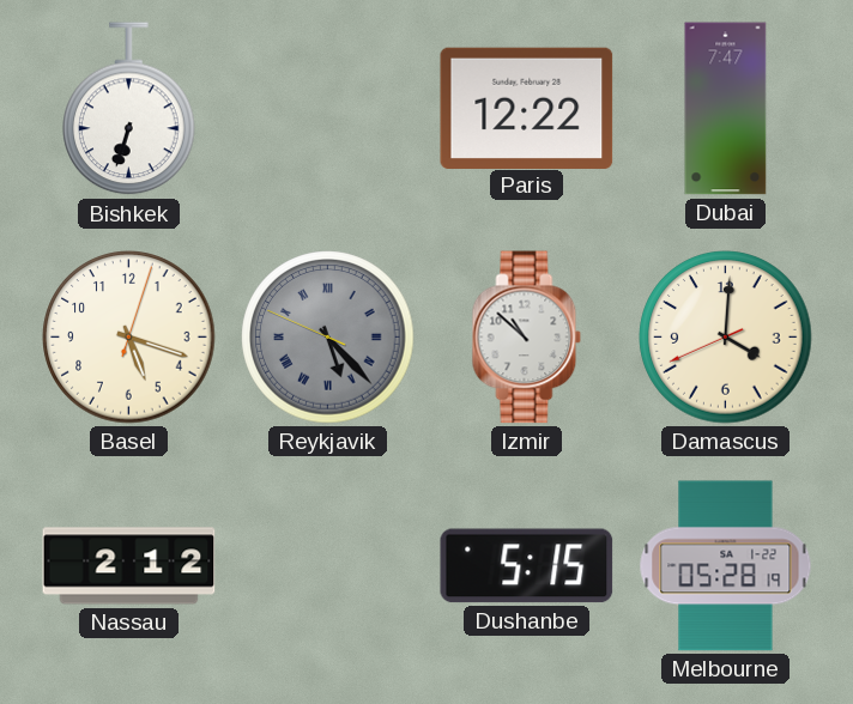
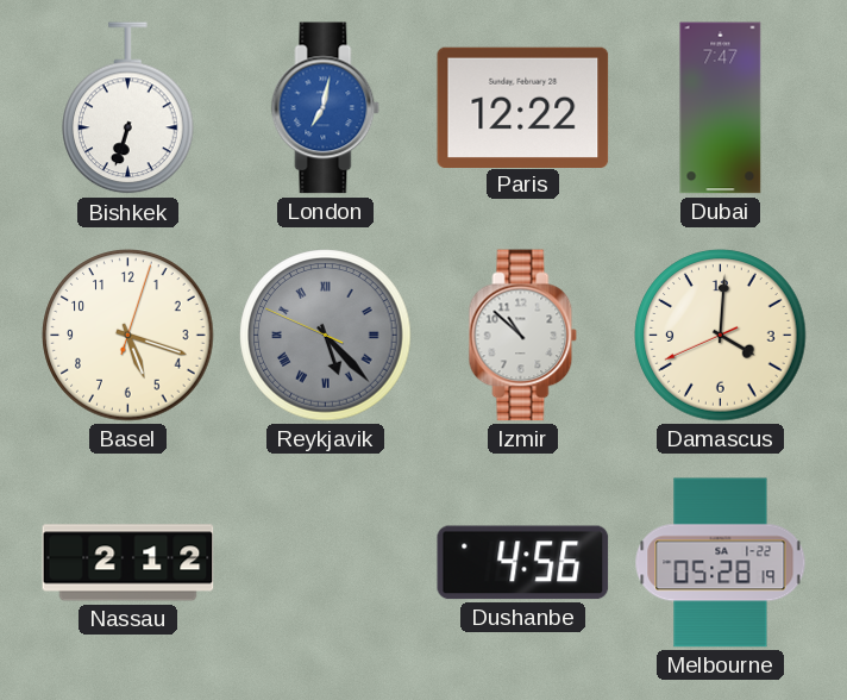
London: none -> 7:02
Dushanbe: 5:15 -> 4:56
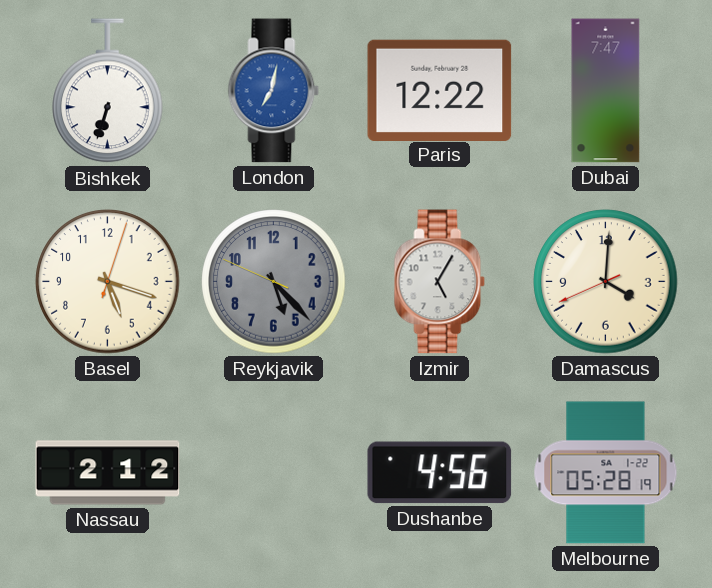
Reykjavik numerals: Roman -> Arabic
Izmir: 10:52 -> 5:05
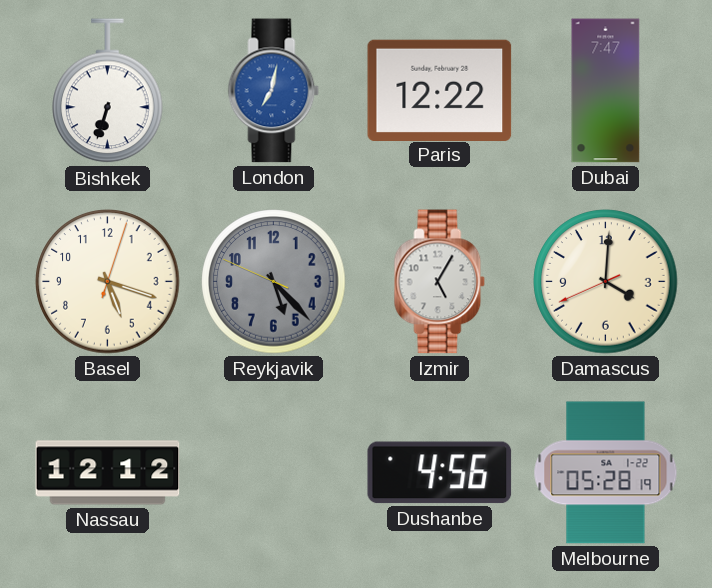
Nassau: 2:12 -> 12:12
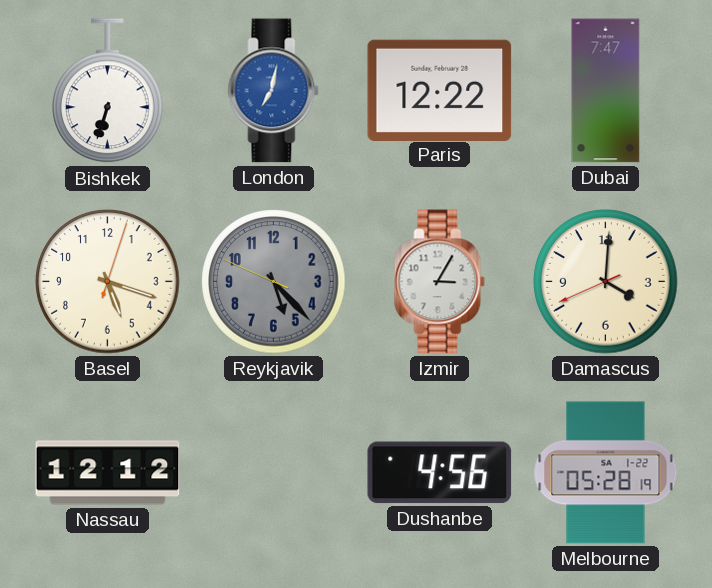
Izmir: 5:05 -> 3:05
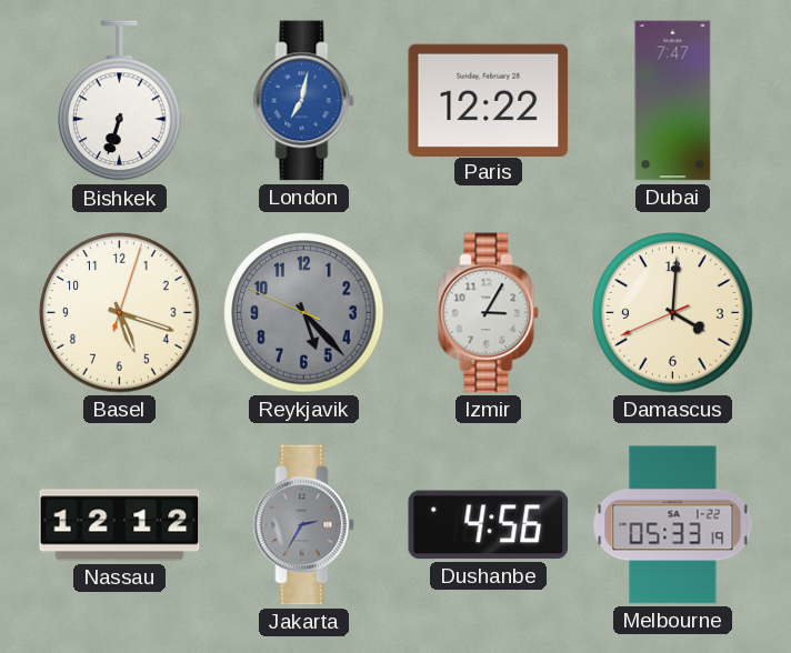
Jakarta: none -> 2:35
Melbourne: 05:28 -> 05:33
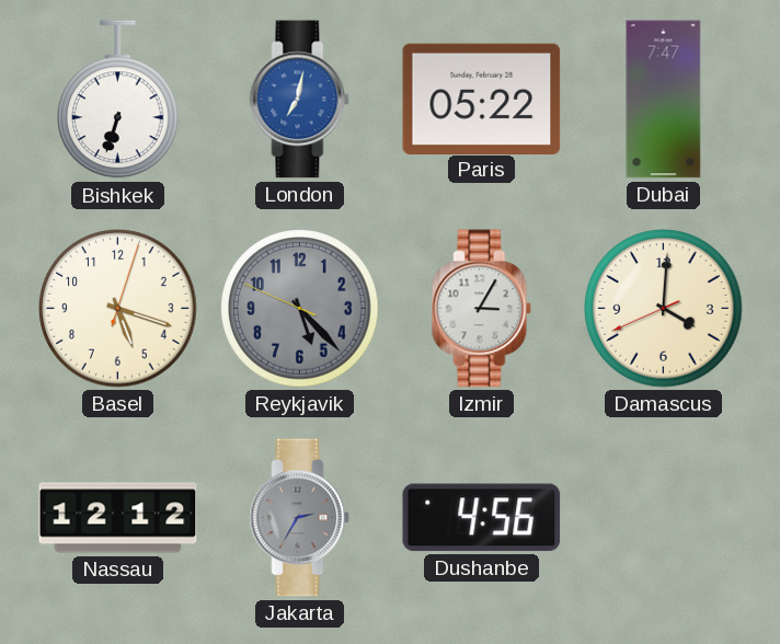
Paris: 12:22 -> 05:22
Melbourne: 05:33 -> none
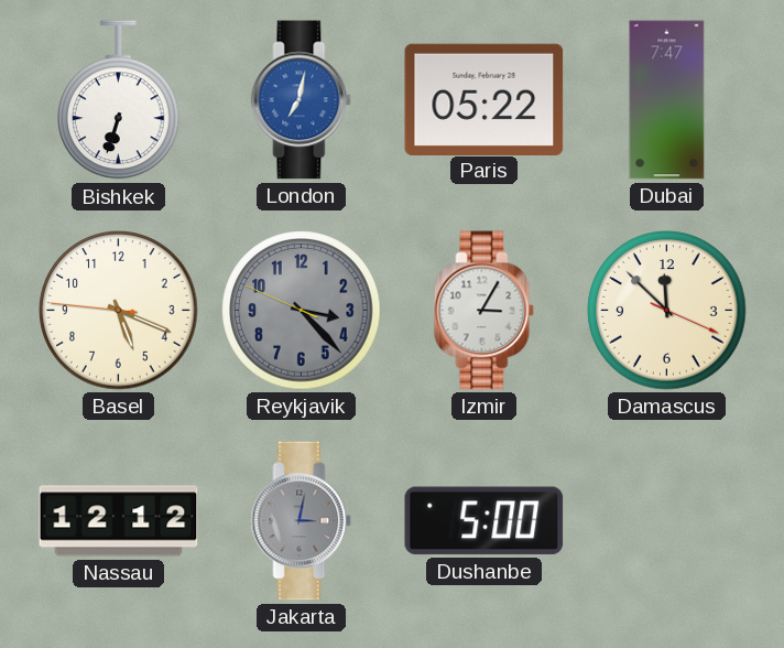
Basel: 5:18:03 -> 5:18:46
Reykjavik: 5:22 -> 3:22
Damascus: 4:00 -> 11:52
Jakarta: 2:35 -> 3:02
Dushanbe: 4:56 -> 5:00
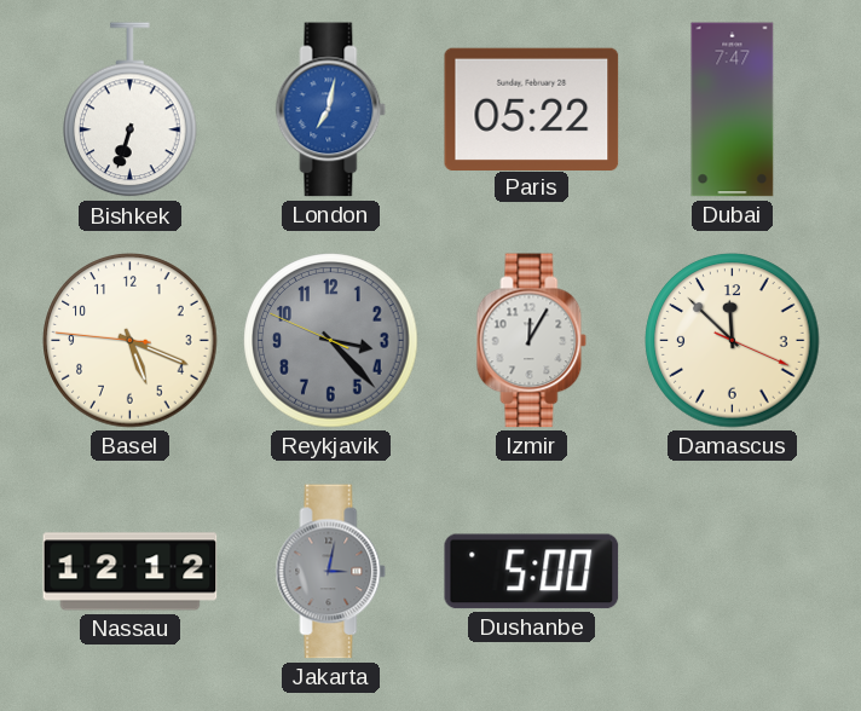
Izmir: 3:05 -> 12:05
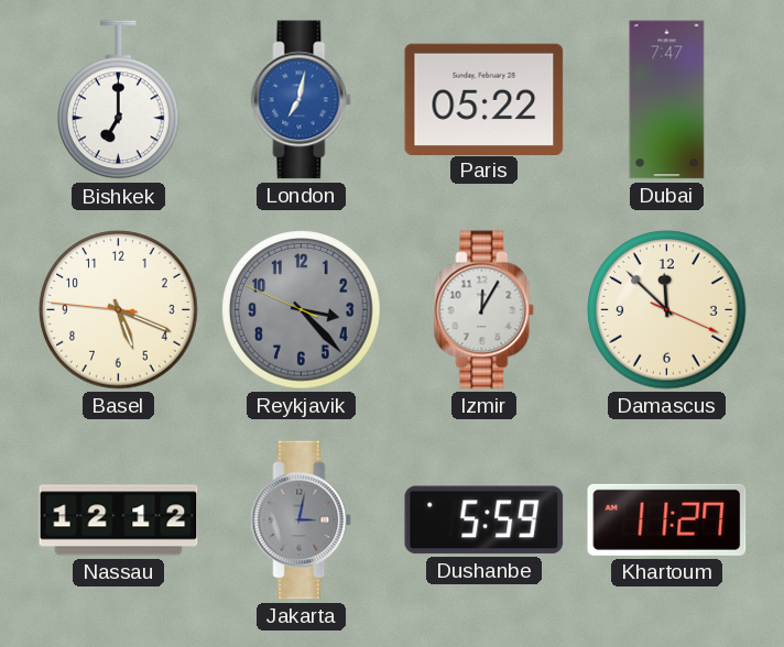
Bishkek: 6:33 -> 7:00
Dushanbe: 5:00 -> 5:59
Khartoum: none -> 11:27
